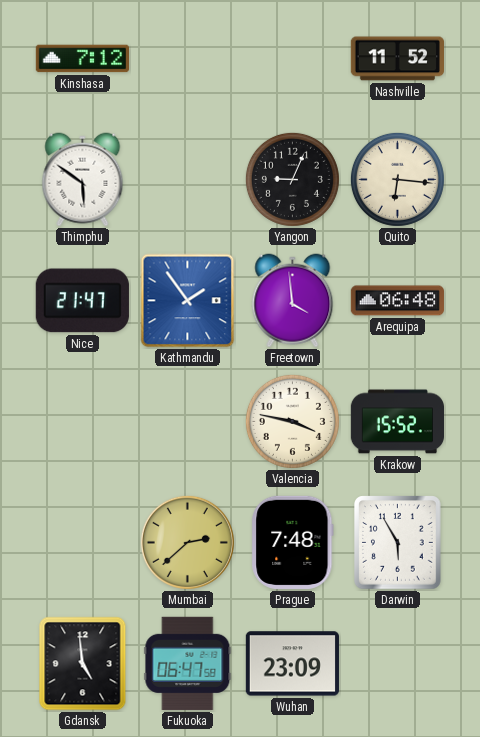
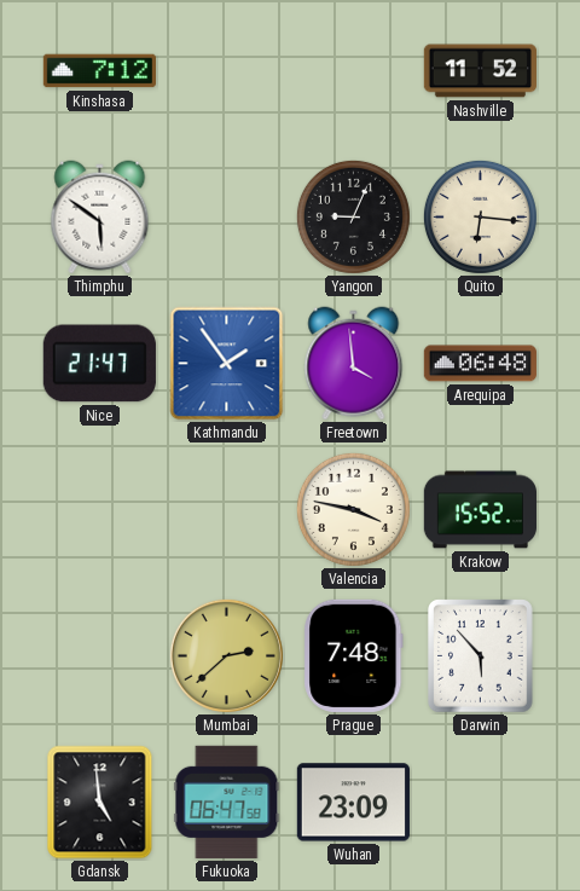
Darwin: 5:55 -> 5:53
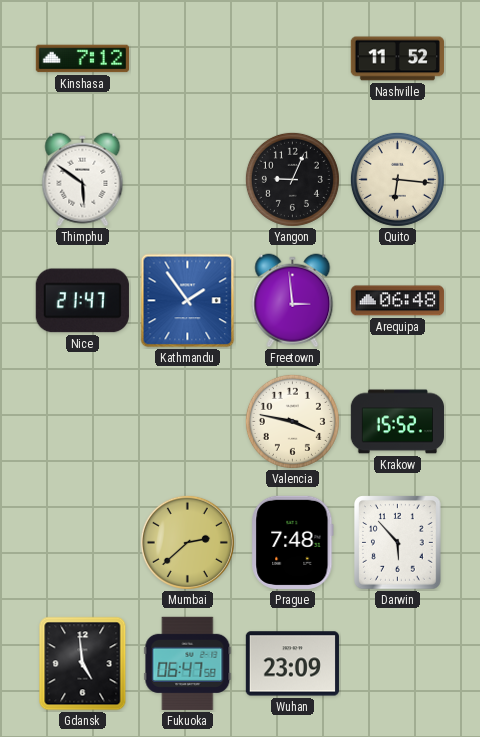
Freetown: 3:59 -> 2:59
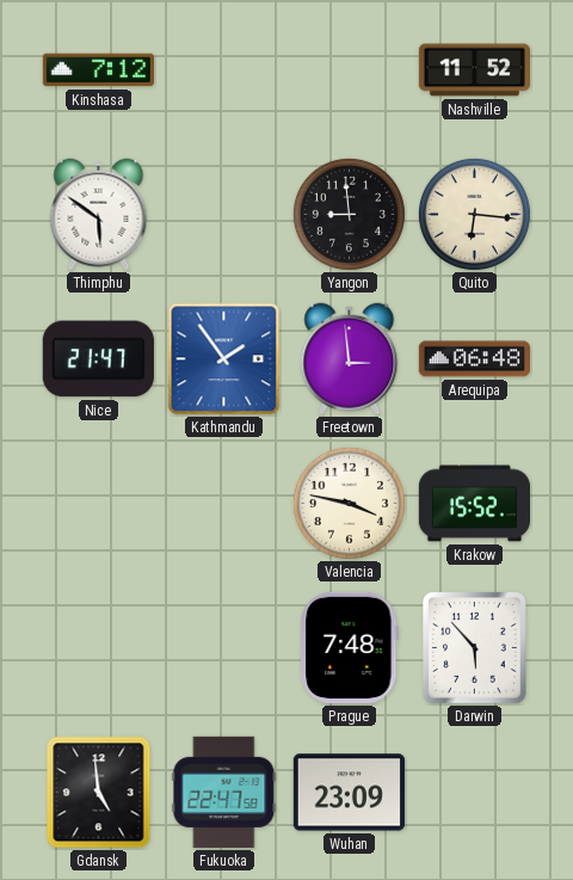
Yangon: 9:04 -> 8:59
Mumbai: 2:38 -> none
Fukuoka: 06:47 -> 22:47
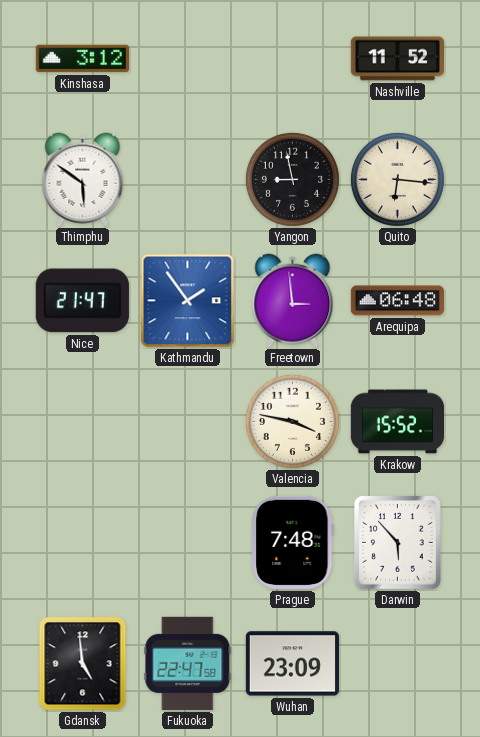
Kinshasa: 7:12 -> 3:12
Yangon: 8:59 -> 8:58
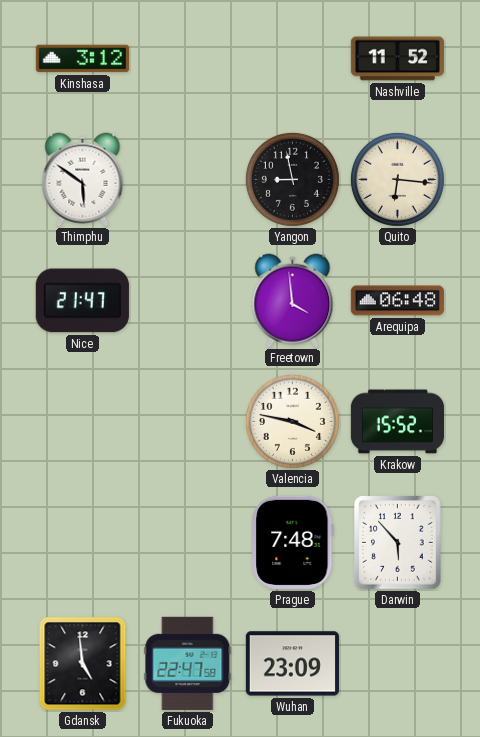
Kathmandu: 1:54 -> none
Freetown: 2:59 -> 3:59
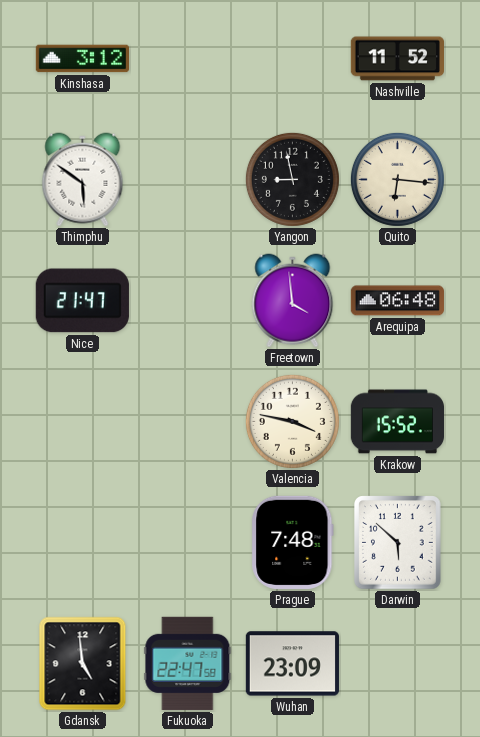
Darwin: 5:53 -> 5:52
